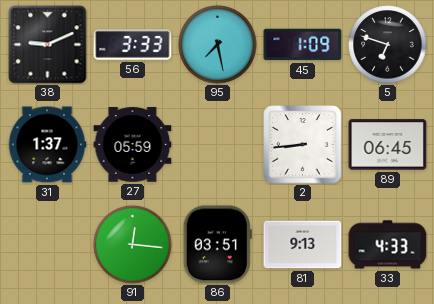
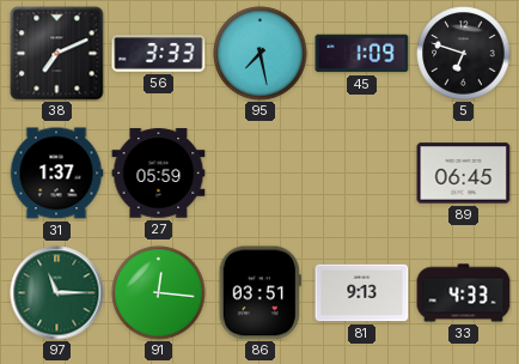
38: 9:11 -> 7:11
2: 8:44 -> none
97: none -> 11:15
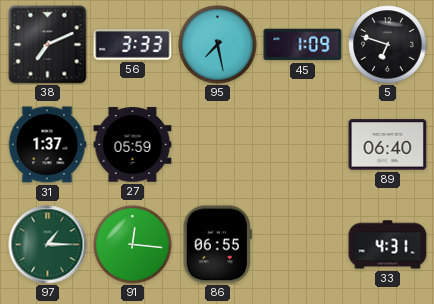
89: 06:45 -> 06:40
97: 11:15 -> 1:15
86: 03:51 -> 06:55
81: 9:13 -> none
33: 4:33 -> 4:31
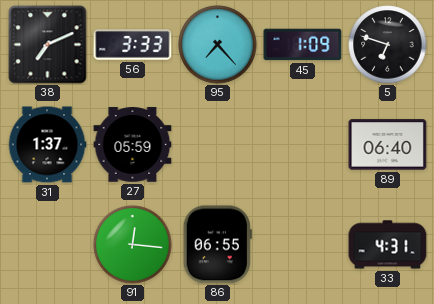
95: 7:28 -> 7:23
97: 1:15 -> none
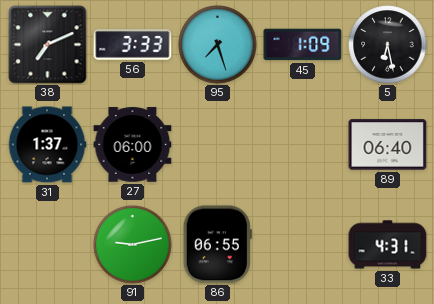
95: 7:23 -> 7:27
5: 6:48 -> 6:28
27: 05:59 -> 06:00
91: 12:16 -> 9:13
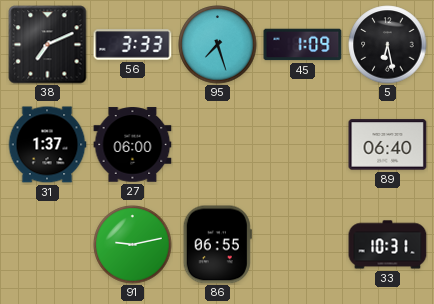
33: 4:31 -> 10:31
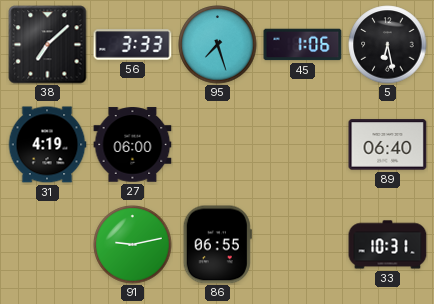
38: 7:11 -> 7:08
45: 1:09 -> 1:06
31: 1:37 -> 4:19
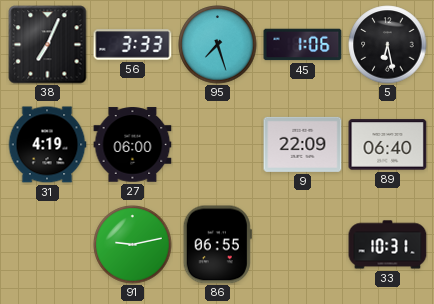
38: 7:08 -> 7:04
9: none -> 22:09
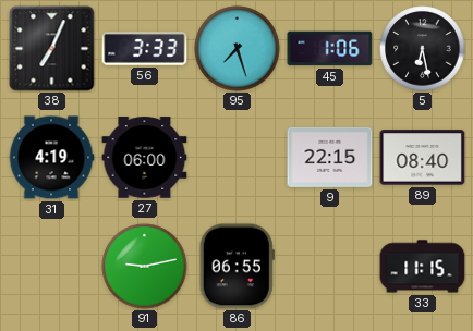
9: 22:09 -> 22:15
89: 06:40 -> 08:40
33: 10:31 -> 11:15
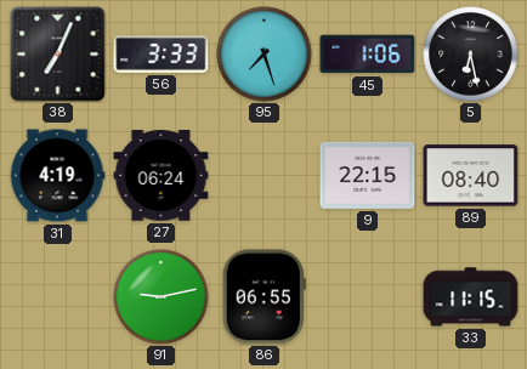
27: 06:00 -> 06:24
